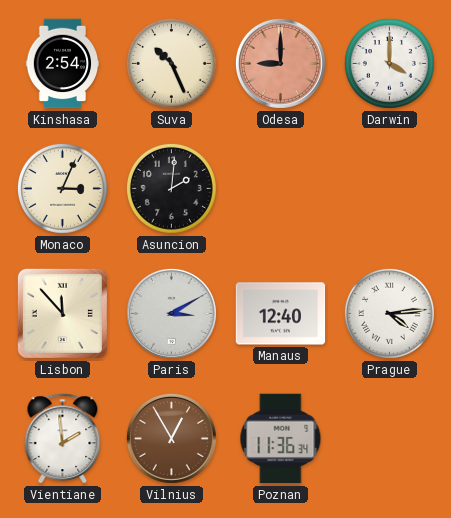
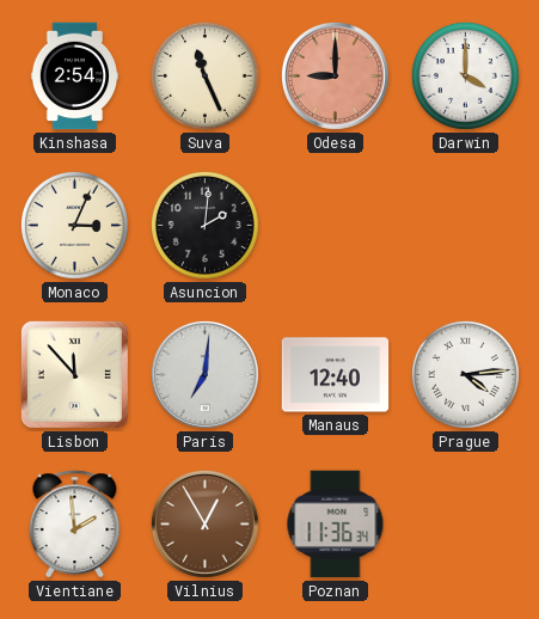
Suva: 10:26 -> 11:26
Paris: 3:10 -> 7:01
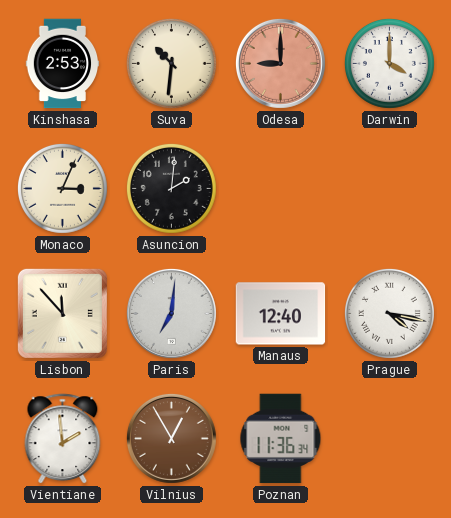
Kinshasa: 2:54 -> 2:53
Suva: 11:26 -> 10:31
Prague: 4:14 -> 4:17
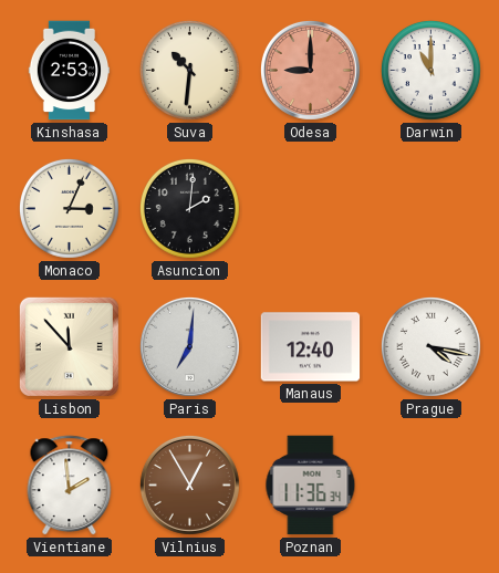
Darwin: 4:00 -> 11:00
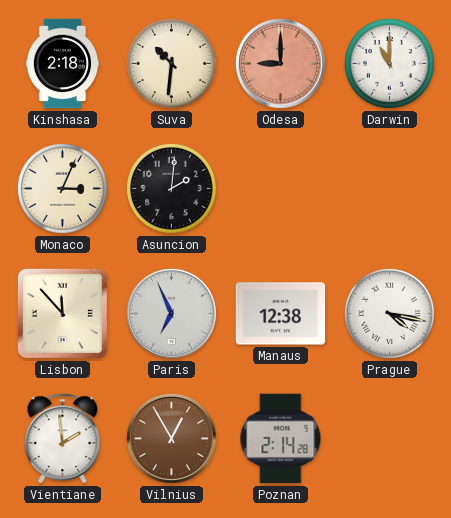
Kinshasa: 2:53 -> 2:18
Paris: 7:01 -> 6:56
Manaus: 12:40 -> 12:38
Poznan: 11:36 -> 2:14
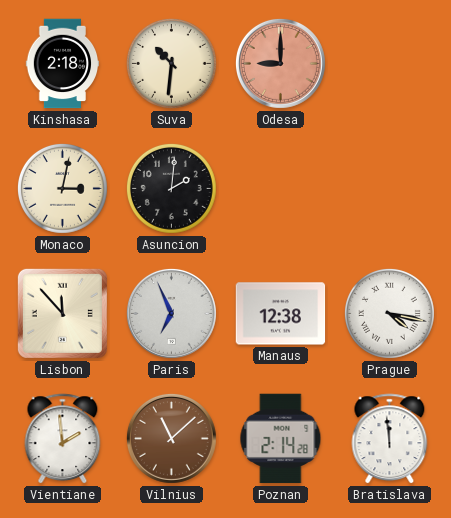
Darwin: 11:00 -> none
Monaco: 3:04 -> 3:02
Vilnius: 12:55 -> 11:08
Bratislava: none -> 11:59
